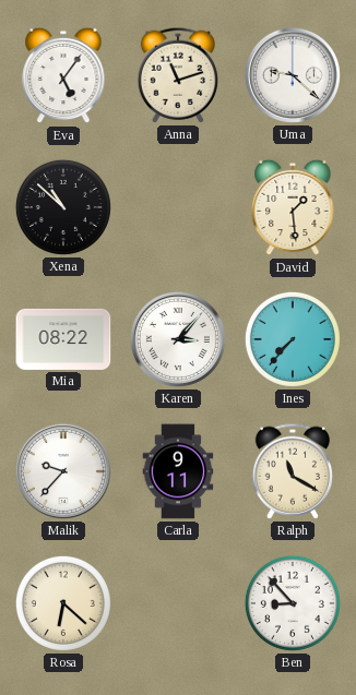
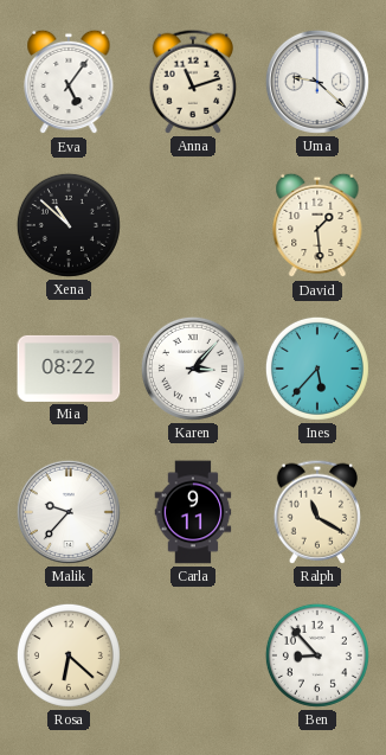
Ines: 7:37 -> 5:37
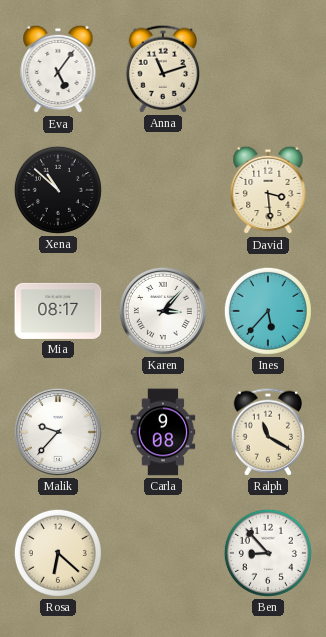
Uma: 9:22 -> none
David: 1:29 -> 3:29
Mia: 08:22 -> 08:17
Carla: 9:11 -> 9:08
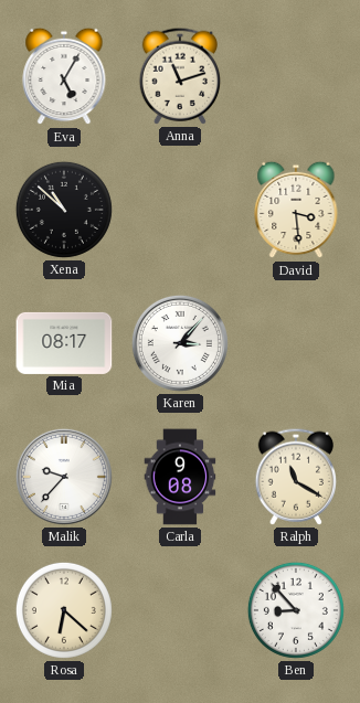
Eva: 5:06 -> 5:05
Ines: 5:37 -> none
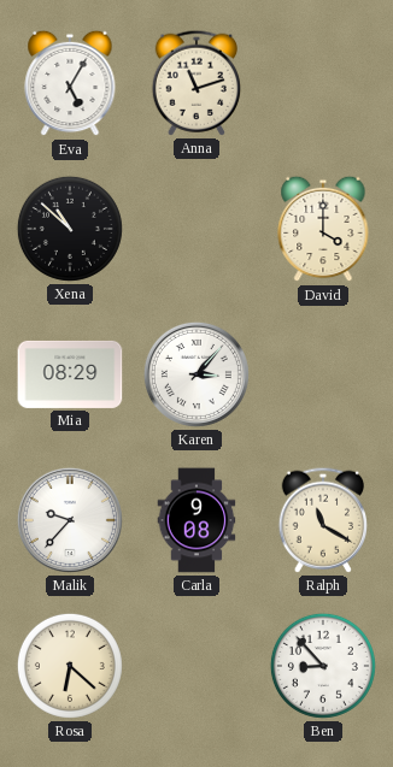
David: 3:29 -> 4:00
Mia: 08:17 -> 08:29
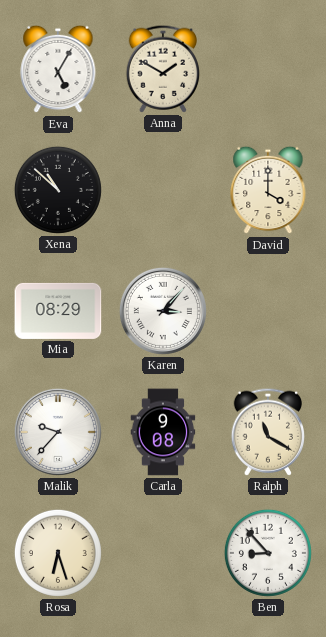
Anna: 11:12 -> 1:50
Rosa: 6:22 -> 6:27
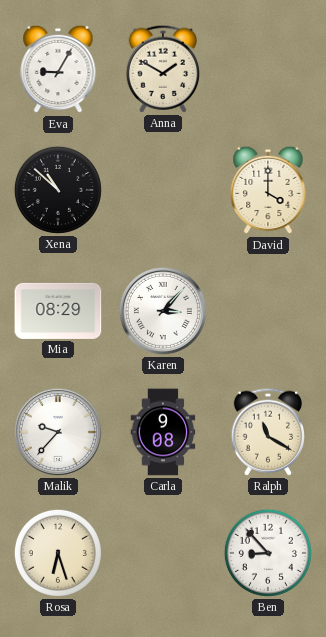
Eva: 5:05 -> 9:05
